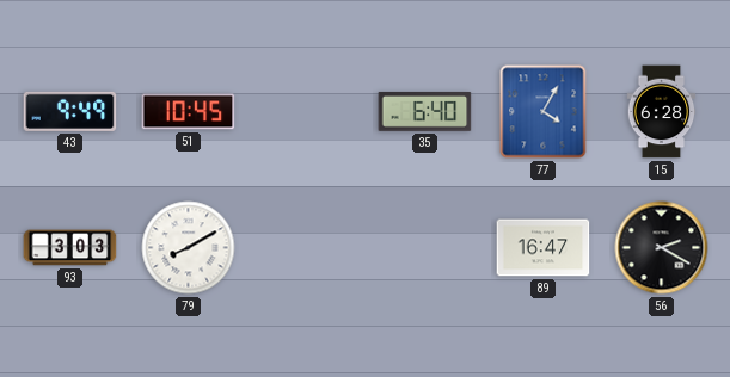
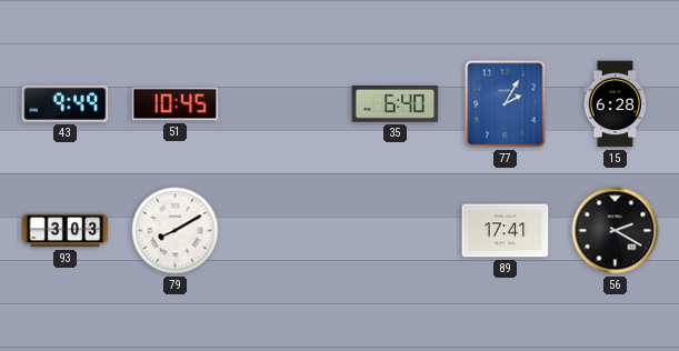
77: 4:05 -> 2:05
89: 16:47 -> 17:41
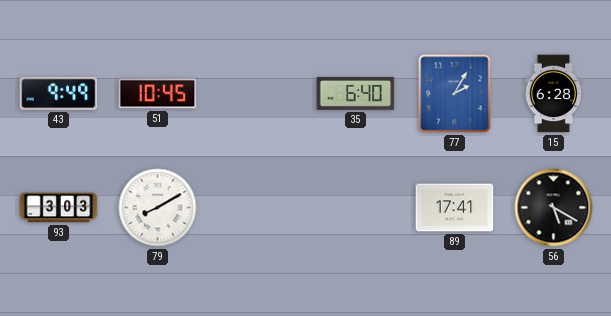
56: 2:20 -> 5:20
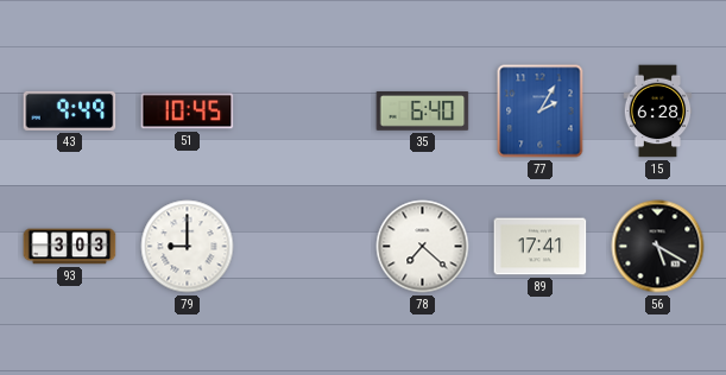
79: 8:10 -> 9:00
78: none -> 7:22
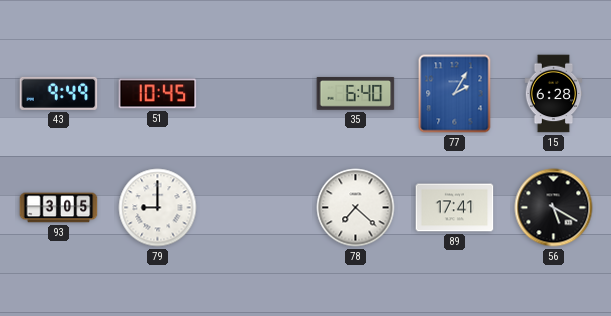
93: 3:03 -> 3:05
